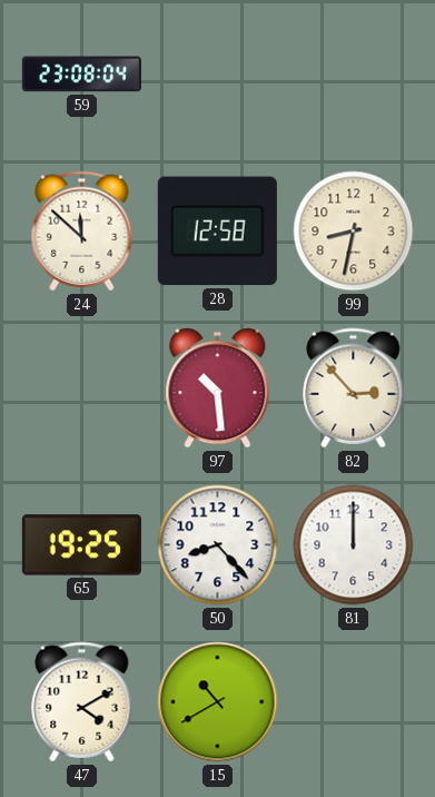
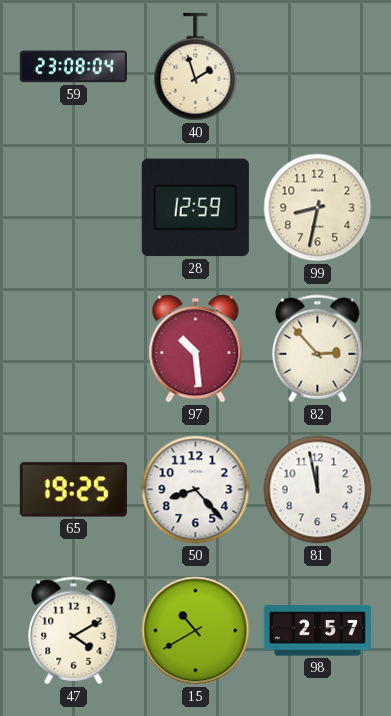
40: none -> 1:57
24: 11:52 -> none
28: 12:58 -> 12:59
81: 12:00 -> 11:58
98: none -> 2:57
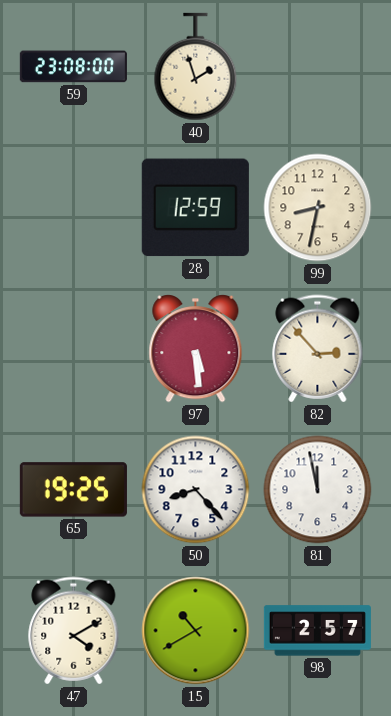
59: 23:08:04 -> 23:08:00
97: 10:29 -> 5:29
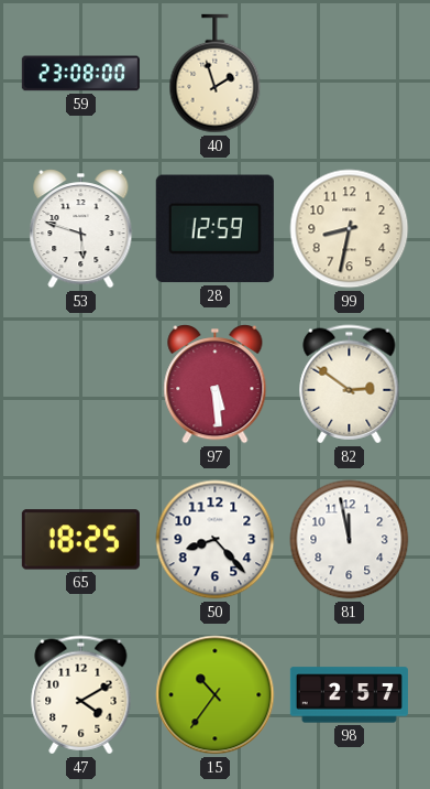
53: none -> 5:48
82: 2:53 -> 2:51
65: 19:25 -> 18:25
15: 10:40 -> 10:36
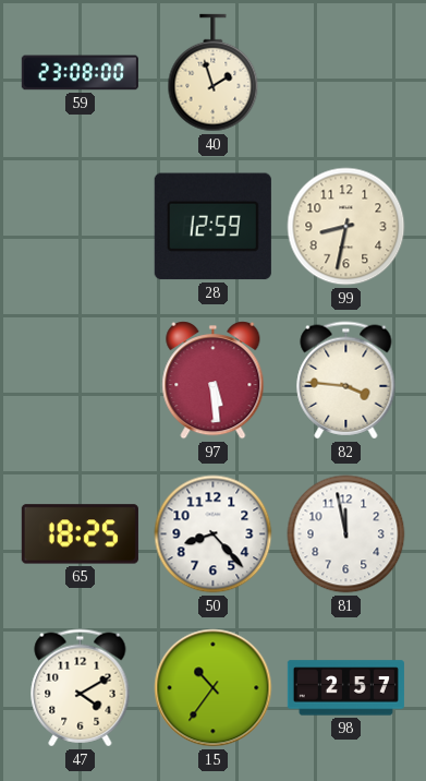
53: 5:48 -> none
82: 2:51 -> 3:46
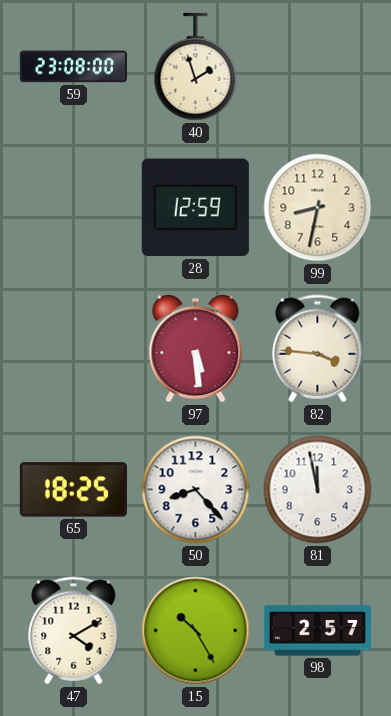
15: 10:36 -> 10:25
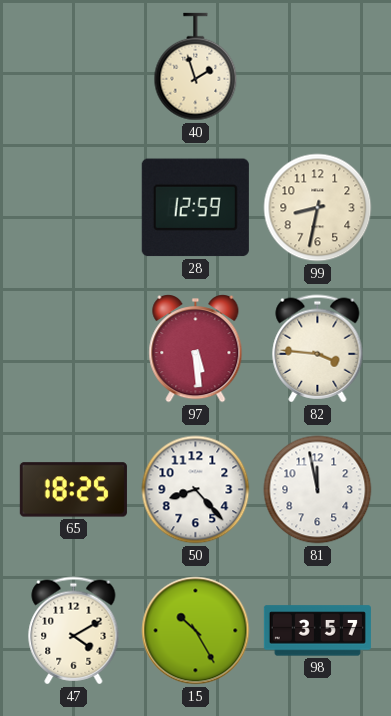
59: 23:08 -> none
98: 2:57 -> 3:57
